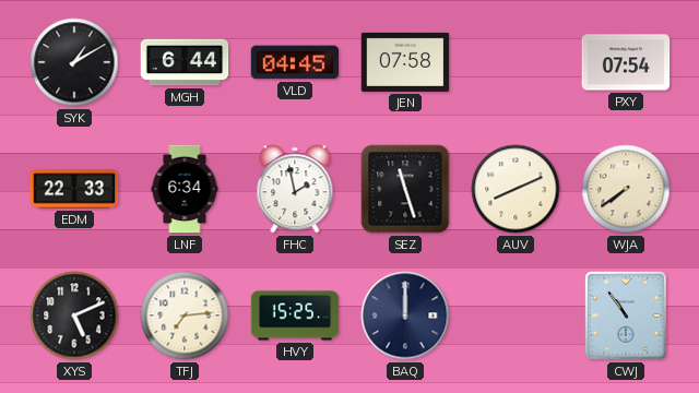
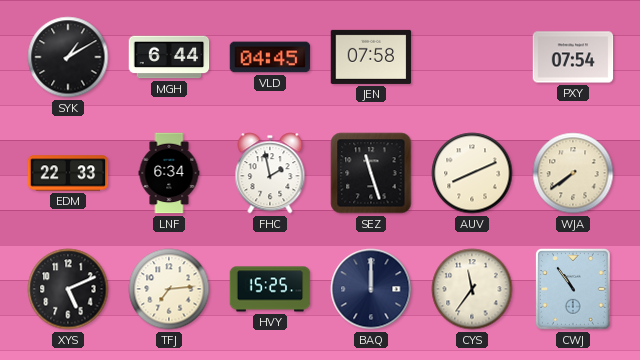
CYS: none -> 11:36
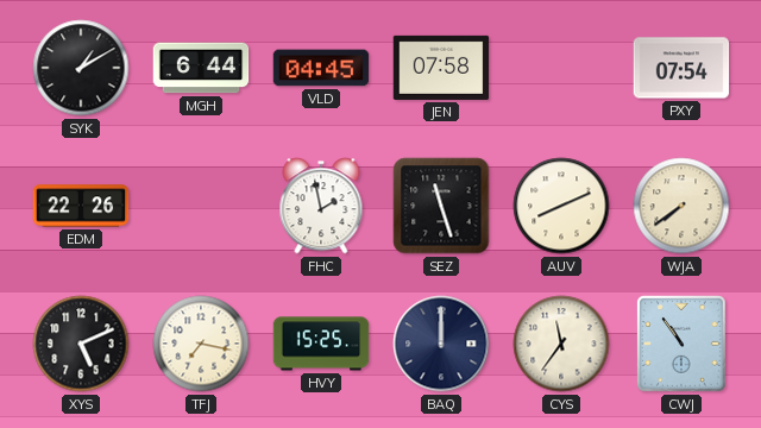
EDM: 22:33 -> 22:26
LNF: 6:34 -> none
TFJ: 7:14 -> 7:17
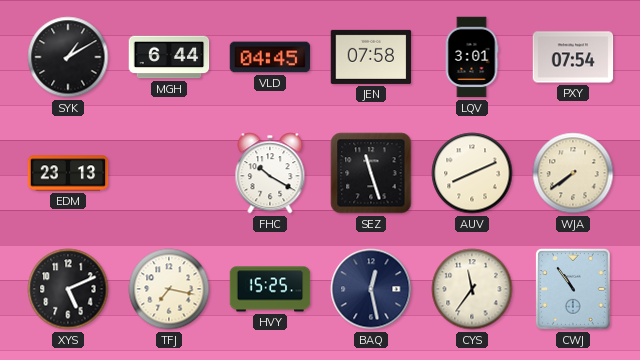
LQV: none -> 3:01
EDM: 22:26 -> 23:13
FHC: 1:58 -> 10:20
BAQ: 12:00 -> 12:28
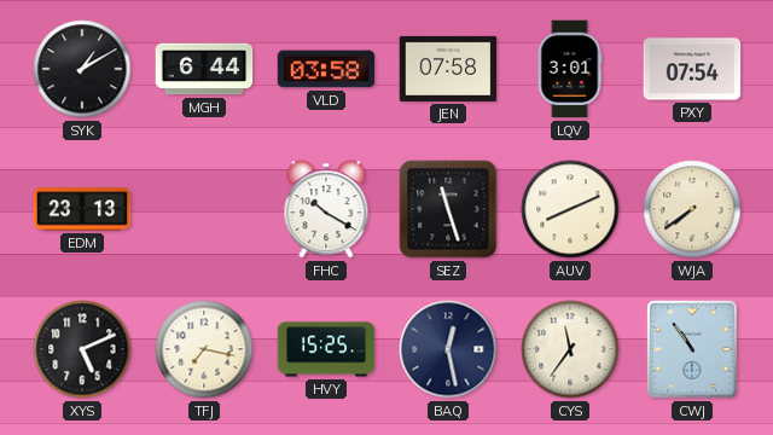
VLD: 04:45 -> 03:58
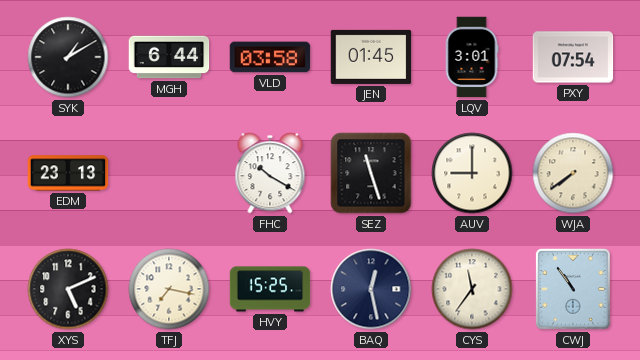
JEN: 07:58 -> 01:45
AUV: 8:11 -> 9:00
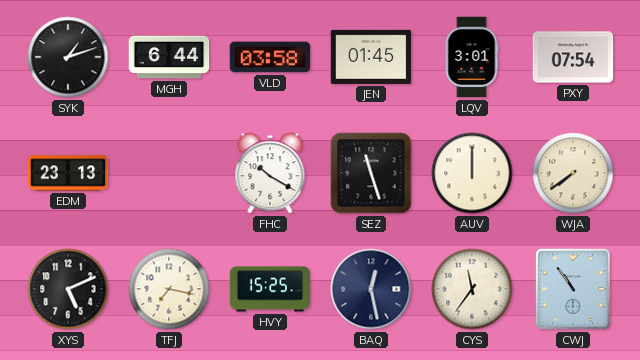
SYK: 1:10 -> 1:12
AUV: 9:00 -> 12:00
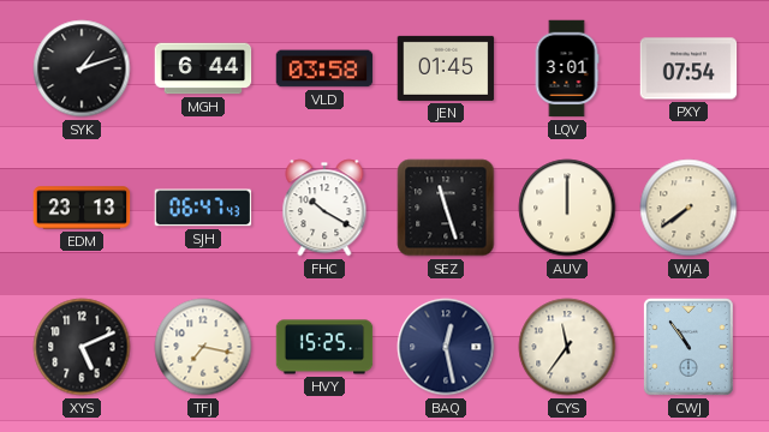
SJH: none -> 06:47
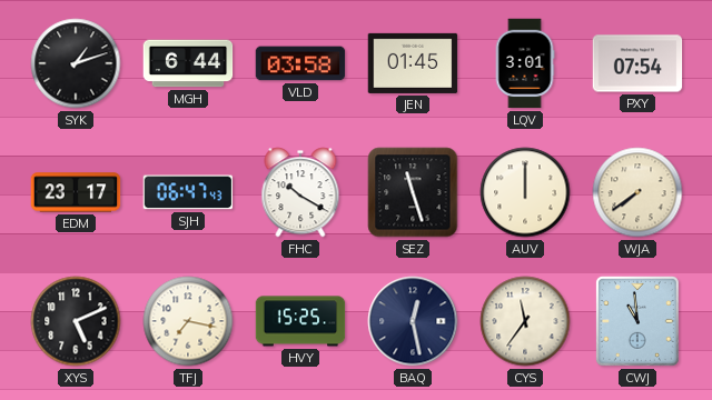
EDM: 23:13 -> 23:17
CWJ: 10:54 -> 10:59
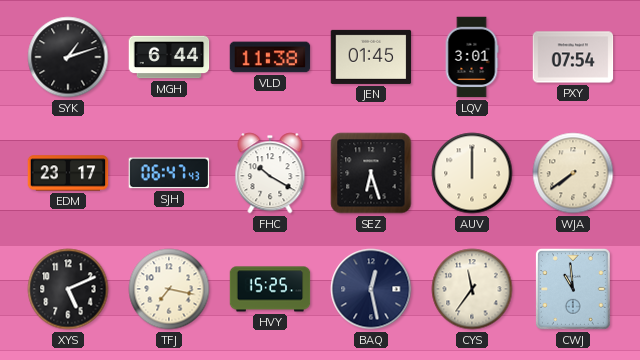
VLD: 03:58 -> 11:38
SEZ: 11:27 -> 6:27
